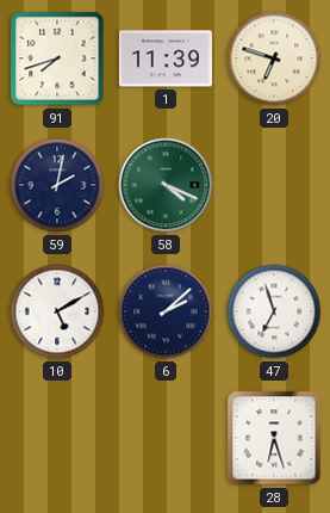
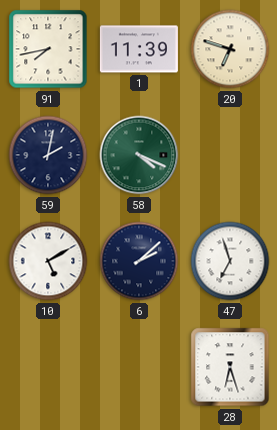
91: 7:42 -> 7:43
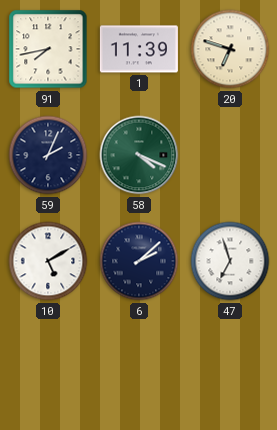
59: 2:02 -> 2:04
28: 6:27 -> none
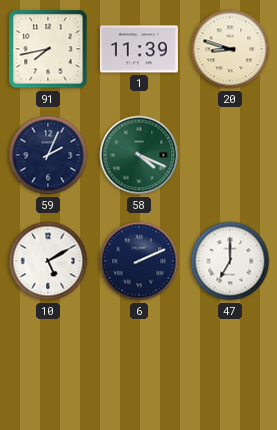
20: 6:48 -> 8:48
6: 2:08 -> 2:11
47: 6:57 -> 7:00
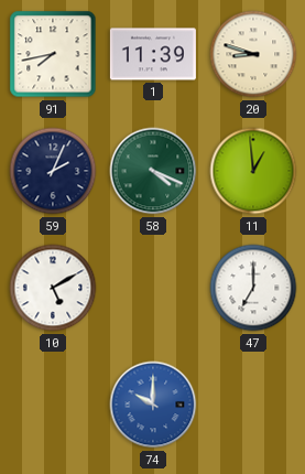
11: none -> 12:59
6: 2:11 -> none
74: none -> 10:00
